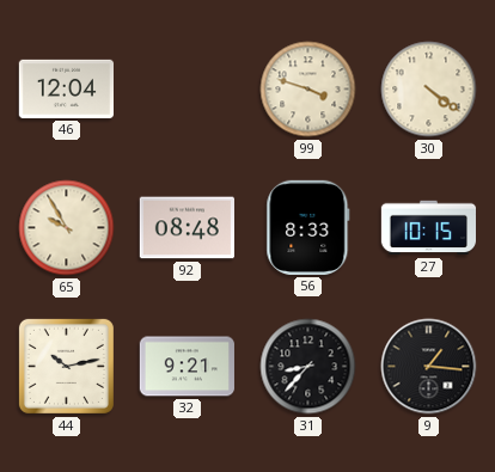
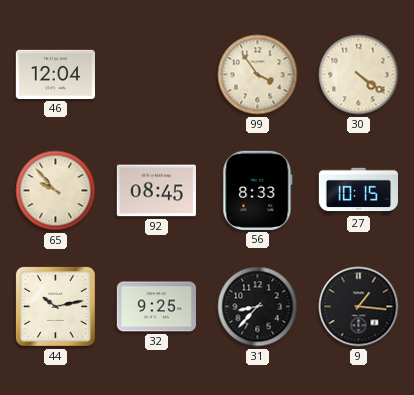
99: 3:48 -> 3:54
65: 9:55 -> 9:53
92: 08:48 -> 08:45
32: 9:21 -> 9:25
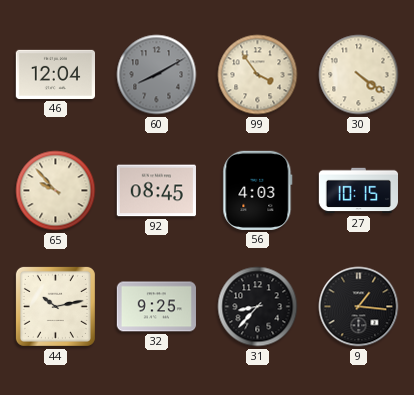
60: none -> 8:10
56: 8:33 -> 4:03
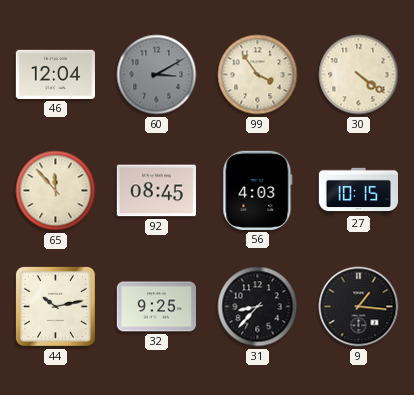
60: 8:10 -> 3:10
65: 9:53 -> 11:53
